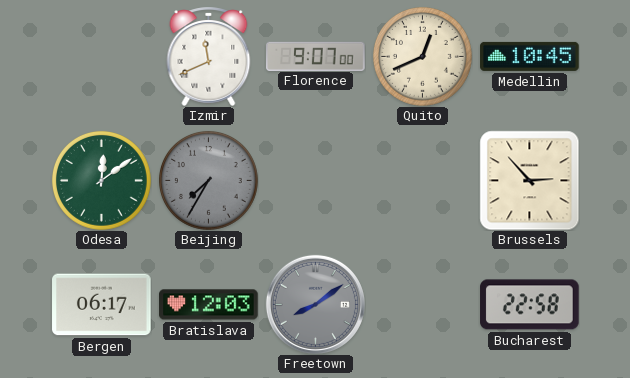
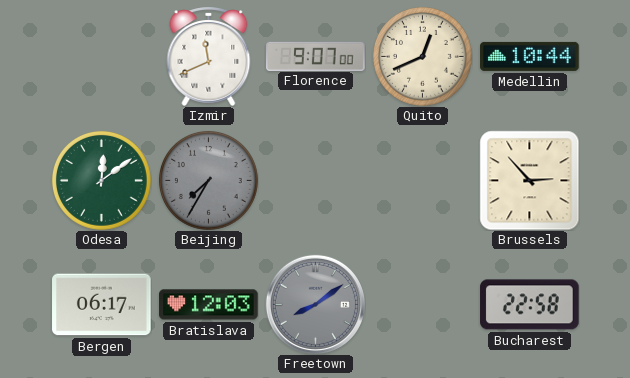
Medellin: 10:45 -> 10:44
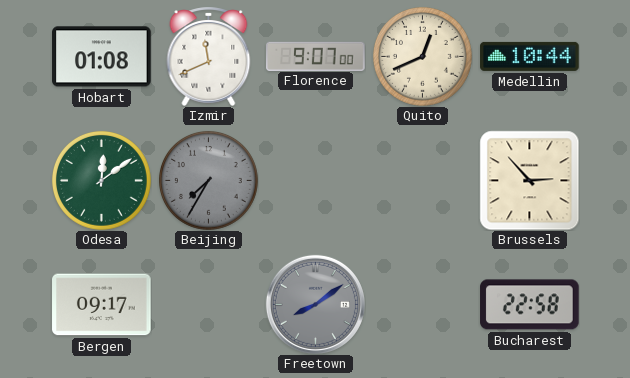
Hobart: none -> 01:08
Bergen: 06:17 -> 09:17
Bratislava: 12:03 -> none
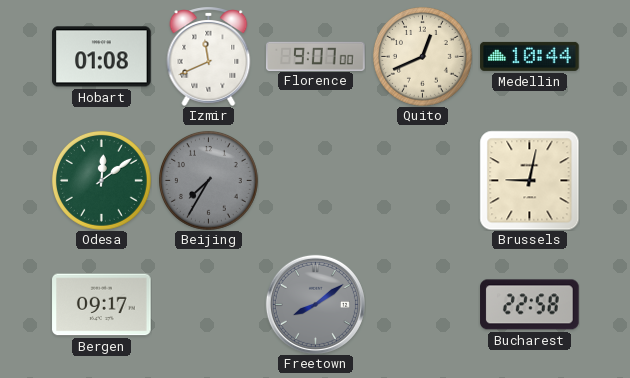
Brussels: 2:53 -> 9:02
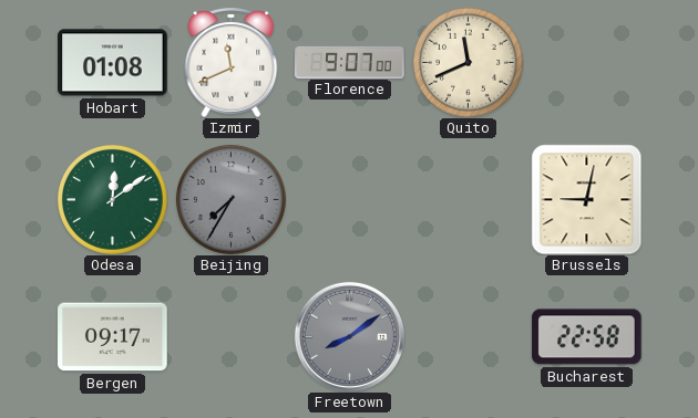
Quito: 12:41 -> 11:41
Medellin: 10:44 -> none
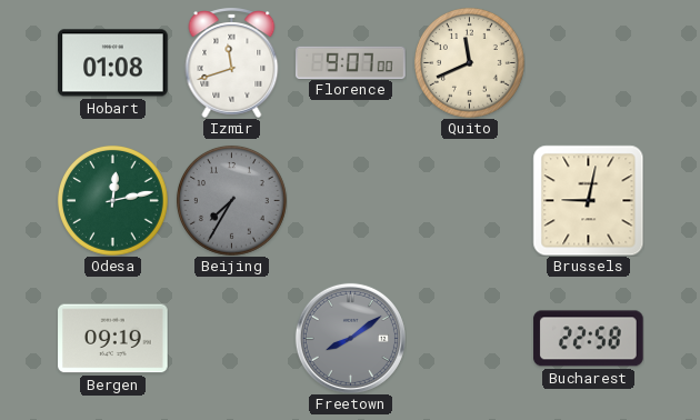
Izmir: 11:41 -> 11:42
Odesa: 12:09 -> 12:13
Bergen: 09:17 -> 09:19
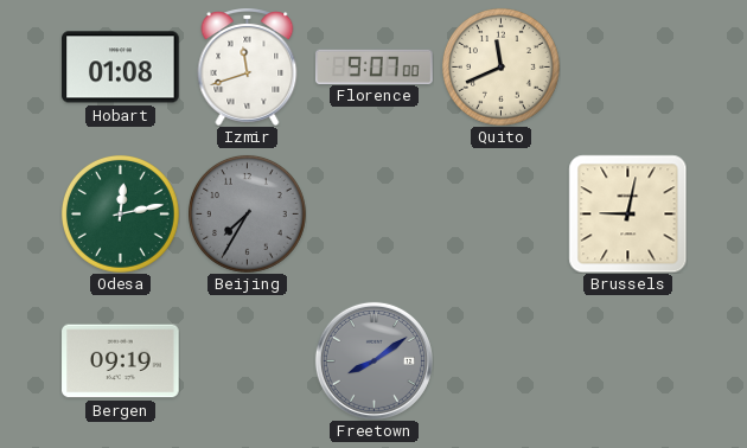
Bucharest: 22:58 -> none
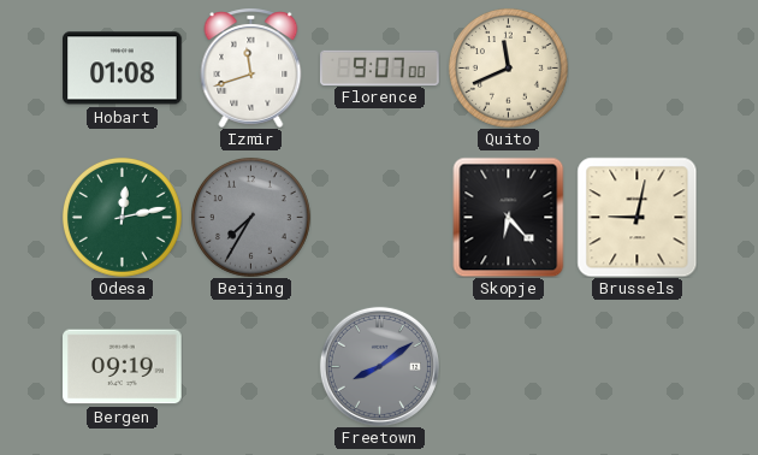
Skopje: none -> 6:23
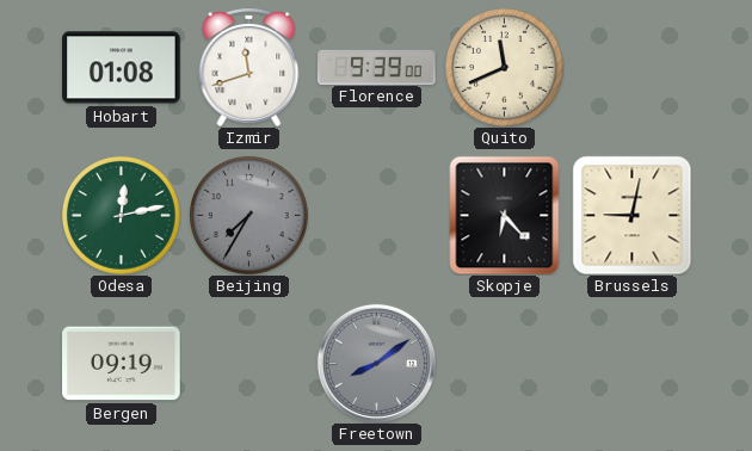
Florence: 9:07 -> 9:39
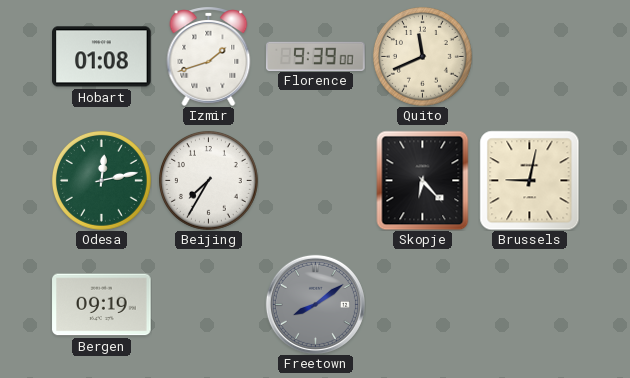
Izmir: 11:42 -> 1:42
Beijing dial: grey -> white
